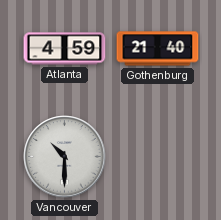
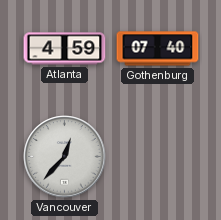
Gothenburg: 21:40 -> 07:40
Vancouver: 10:30 -> 12:37
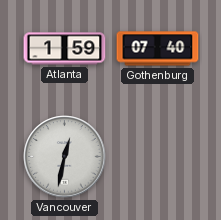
Atlanta: 4:59 -> 1:59
Vancouver: 12:37 -> 12:32
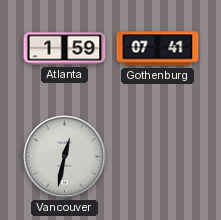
Gothenburg: 07:40 -> 07:41
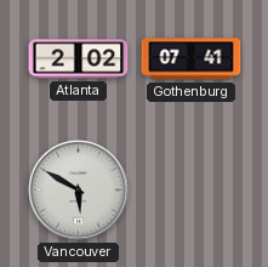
Atlanta: 1:59 -> 2:02
Vancouver: 12:32 -> 5:50
